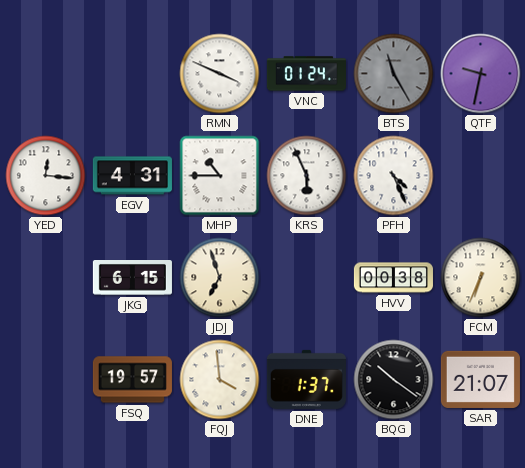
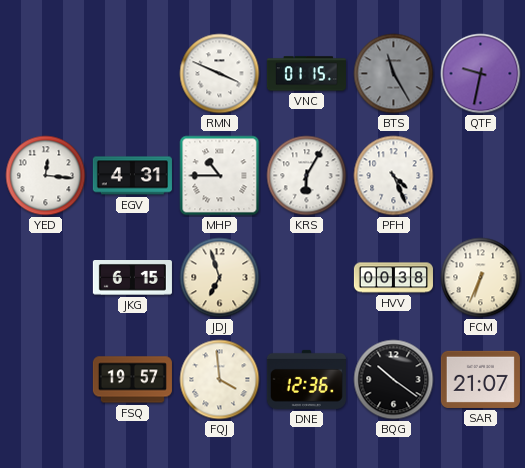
VNC: 01:24 -> 01:15
KRS: 5:56 -> 6:05
DNE: 1:37 -> 12:36
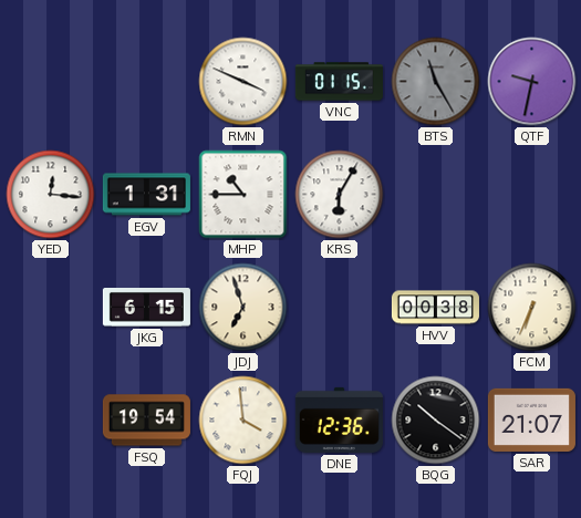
EGV: 4:31 -> 1:31
PFH: 4:26 -> none
FSQ: 19:57 -> 19:54
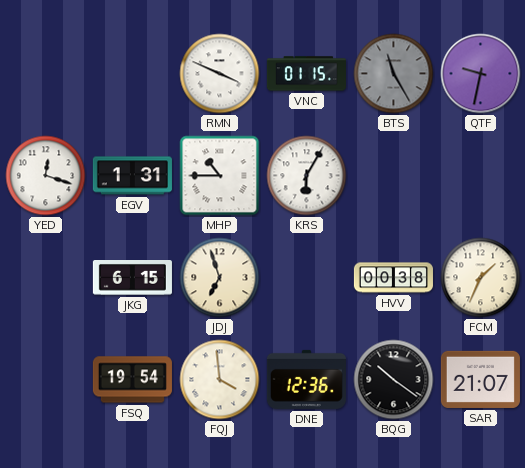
YED: 12:16 -> 12:18
FCM: 6:34 -> 1:34
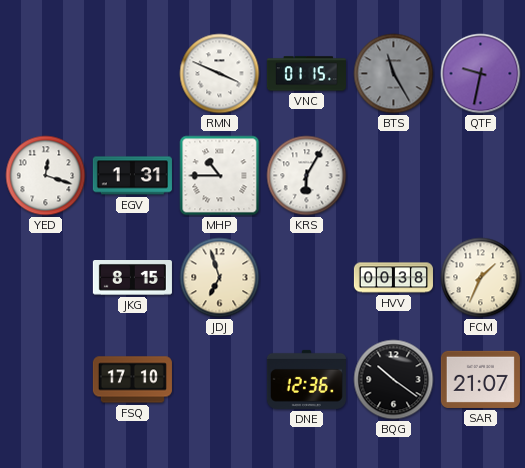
JKG: 6:15 -> 8:15
FSQ: 19:54 -> 17:10
FQJ: 3:59 -> none
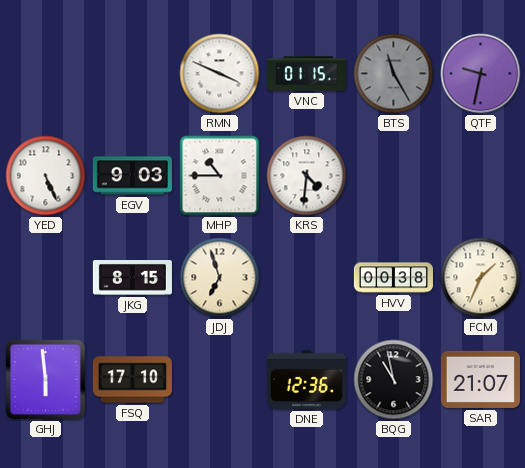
YED: 12:18 -> 5:26
EGV: 1:31 -> 9:03
KRS: 6:05 -> 4:31
GHJ: none -> 5:59
BQG: 10:21 -> 10:58
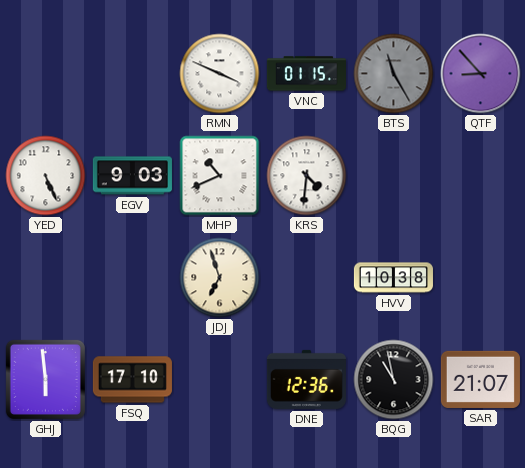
QTF: 9:32 -> 8:53
MHP: 10:45 -> 10:41
JKG: 8:15 -> none
HVV: 00:38 -> 10:38
FCM: 1:34 -> none
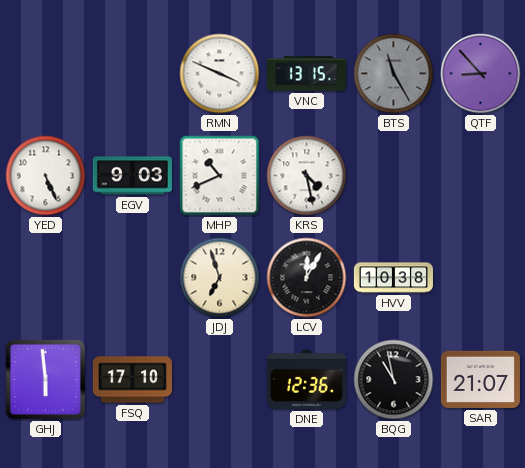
VNC: 01:15 -> 13:15
KRS: 4:31 -> 4:28
LCV: none -> 12:05
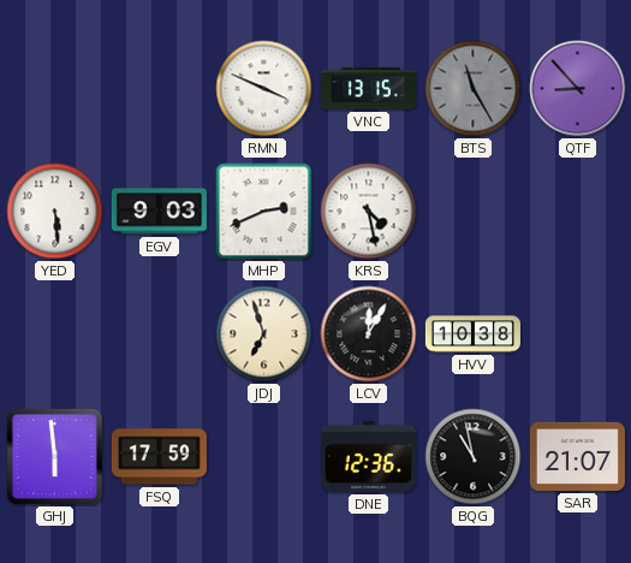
YED: 5:26 -> 5:29
MHP: 10:41 -> 2:41
FSQ: 17:10 -> 17:59
